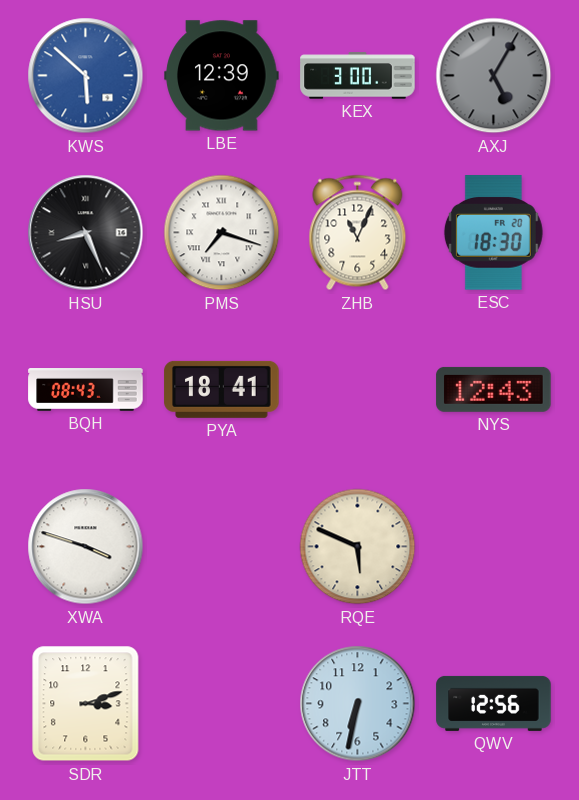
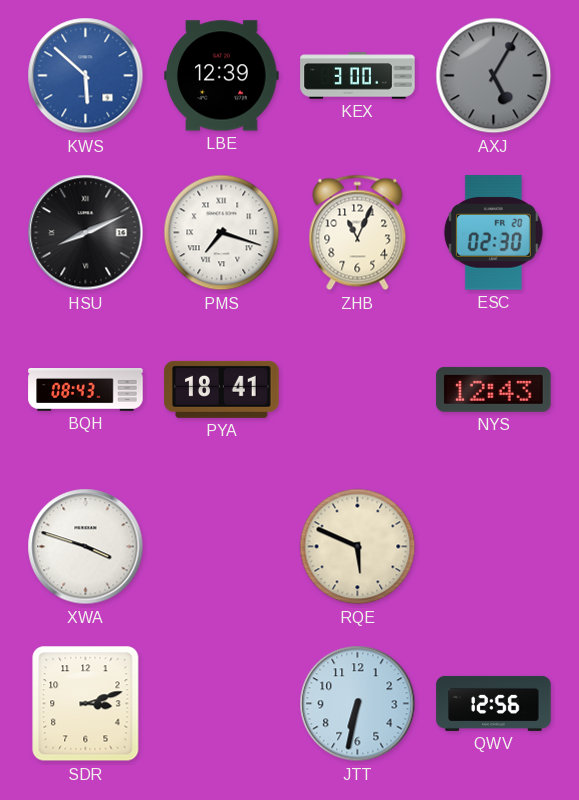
HSU: 8:26 -> 8:11
ESC: 18:30 -> 02:30
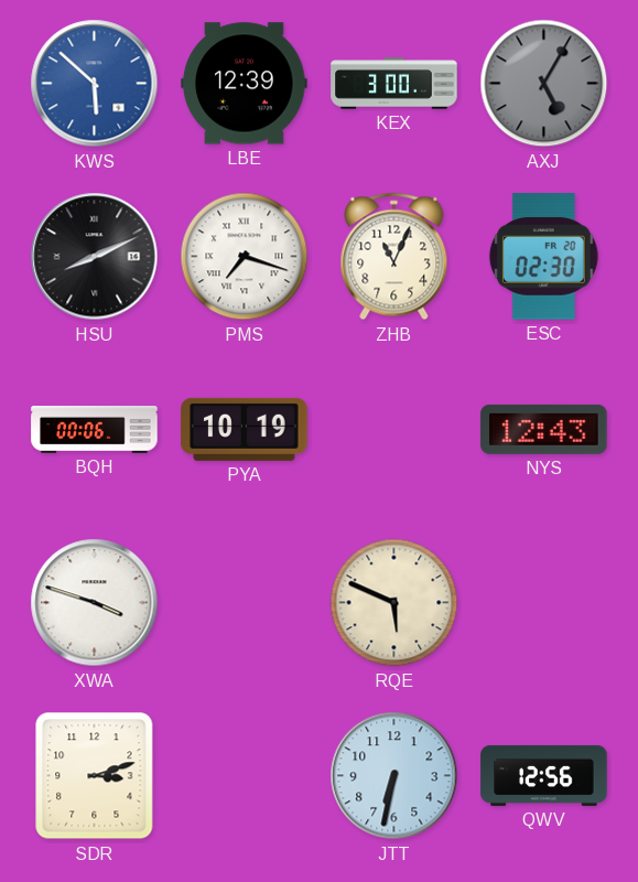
BQH: 08:43 -> 00:06
PYA: 18:41 -> 10:19
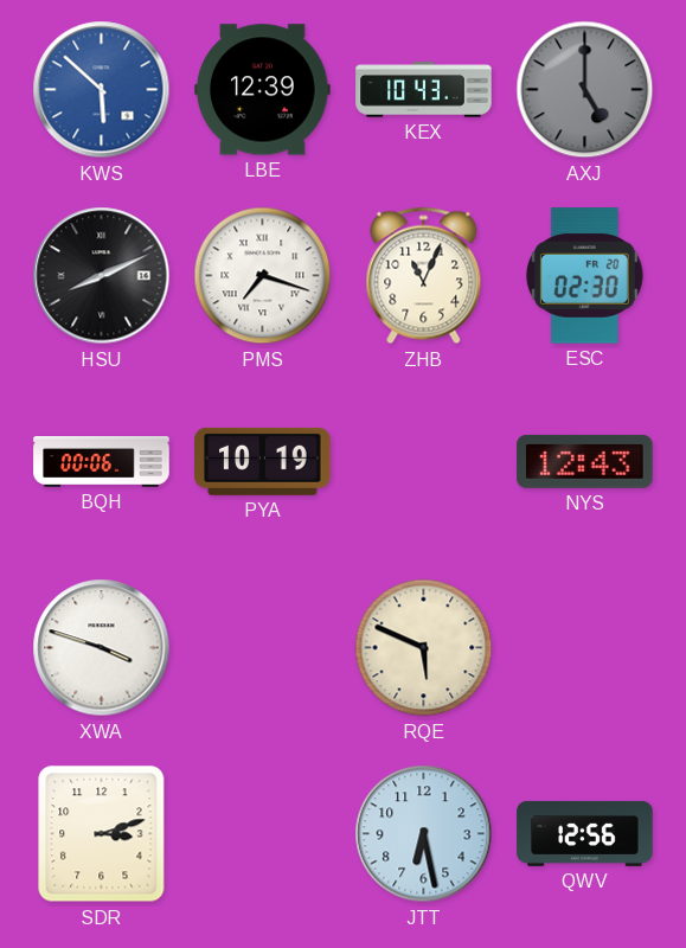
KEX: 3:00 -> 10:43
AXJ: 5:05 -> 5:00
JTT: 6:32 -> 6:28
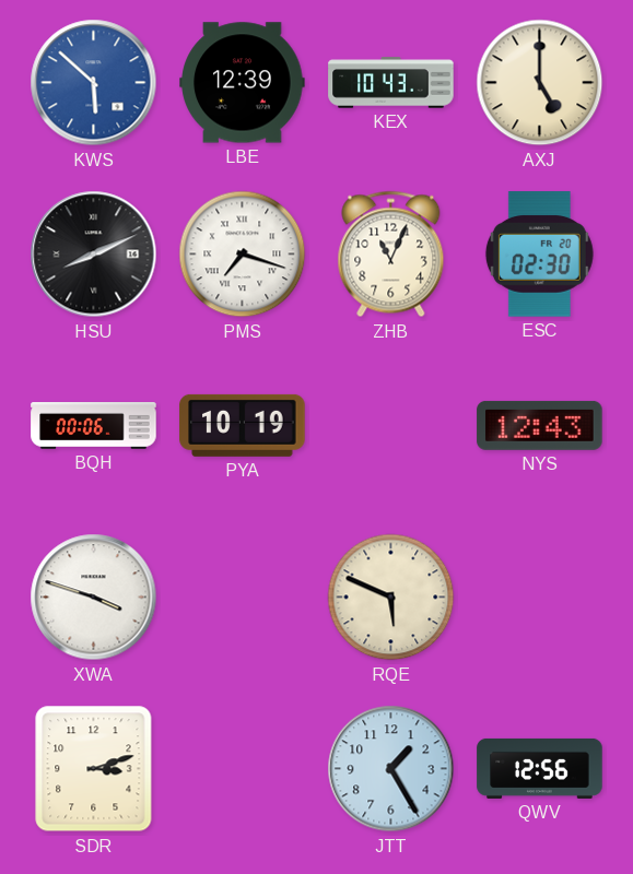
AXJ dial: grey -> cream
JTT: 6:28 -> 1:25
